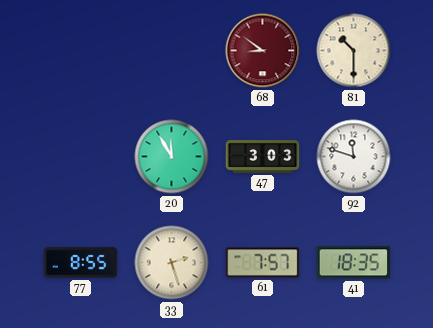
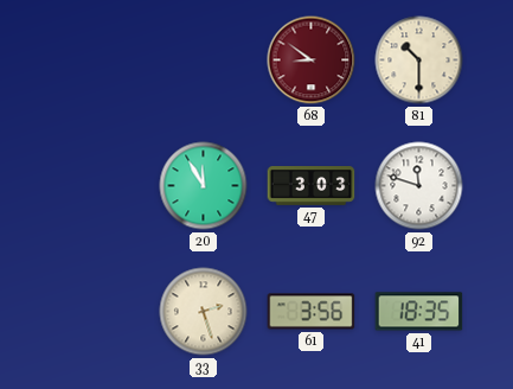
77: 8:55 -> none
61: 7:57 -> 3:56
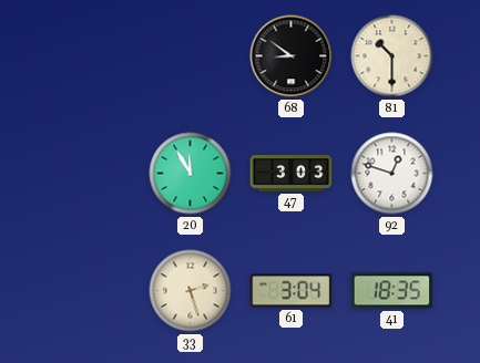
68 dial: burgundy -> black
92: 11:48 -> 12:48
61: 3:56 -> 3:04
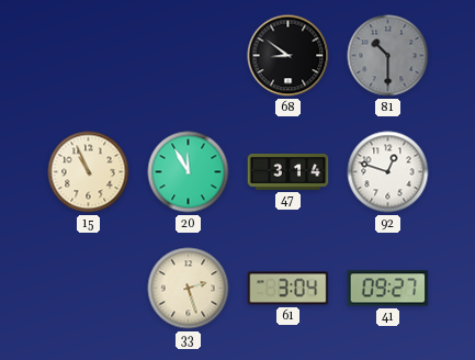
81 dial: cream -> grey
15: none -> 10:56
47: 3:03 -> 3:14
41: 18:35 -> 09:27
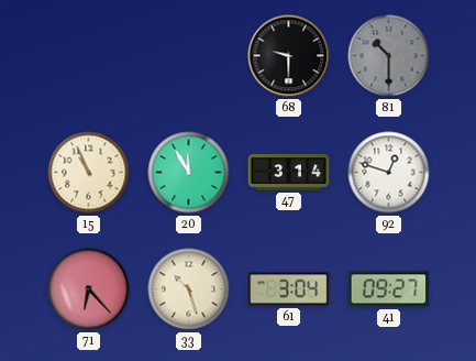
68: 8:51 -> 9:30
71: none -> 6:23
33: 2:27 -> 10:27
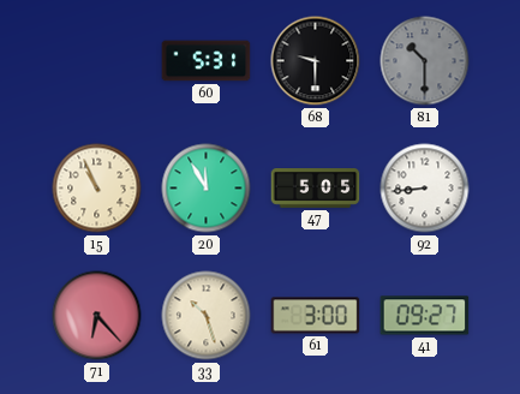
60: none -> 5:31
47: 3:14 -> 5:05
92: 12:48 -> 8:44
61: 3:04 -> 3:00
